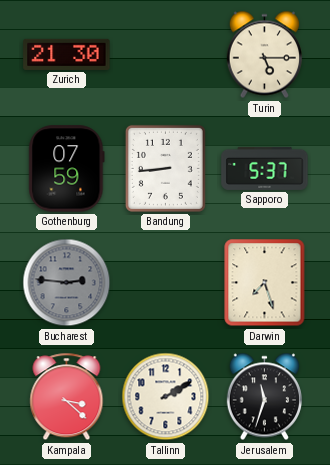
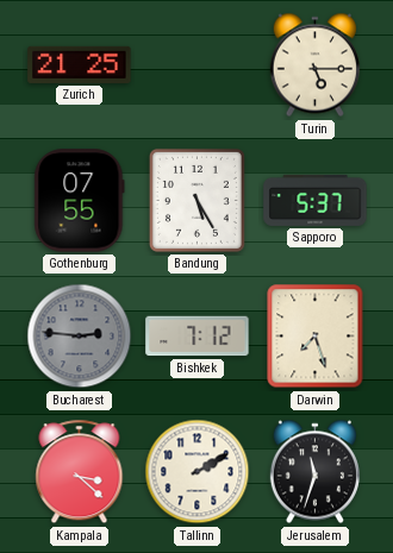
Zurich: 21:30 -> 21:25
Gothenburg: 07:59 -> 07:55
Bandung: 8:44 -> 5:25
Bishkek: none -> 7:12
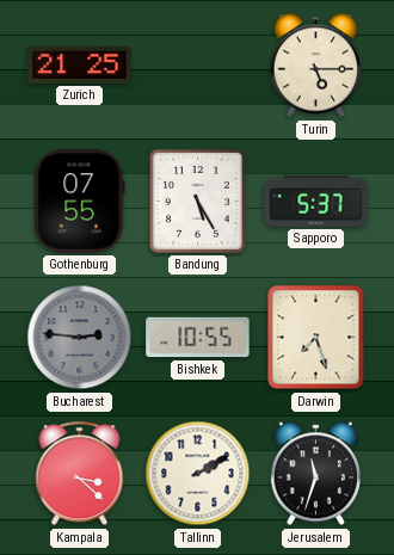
Bishkek: 7:12 -> 10:55
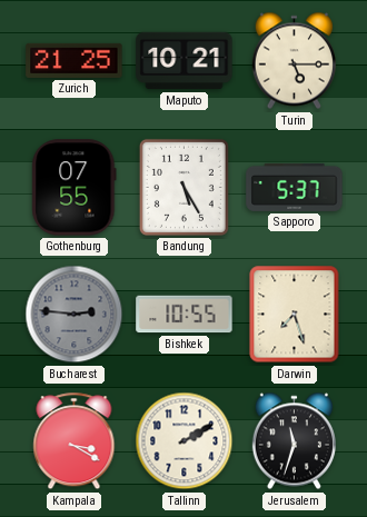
Maputo: none -> 10:21
Kampala: 3:22 -> 3:20
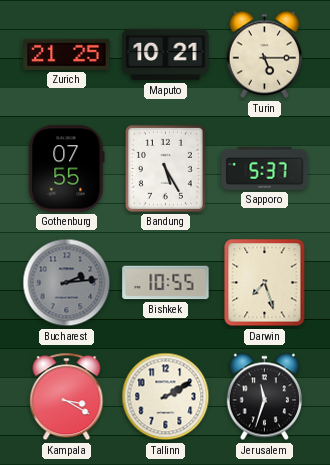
Bucharest: 2:46 -> 2:14
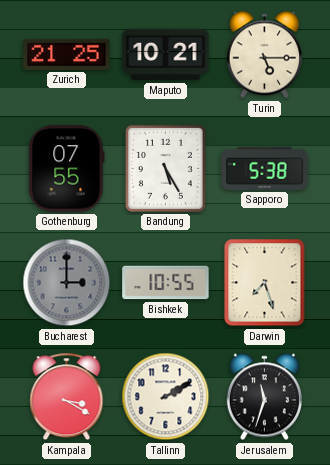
Sapporo: 5:37 -> 5:38
Bucharest: 2:14 -> 3:00
